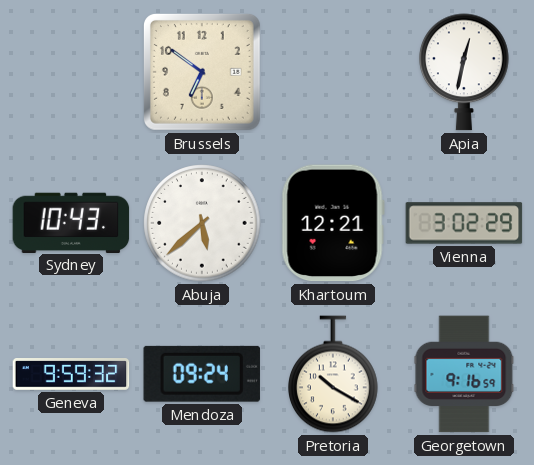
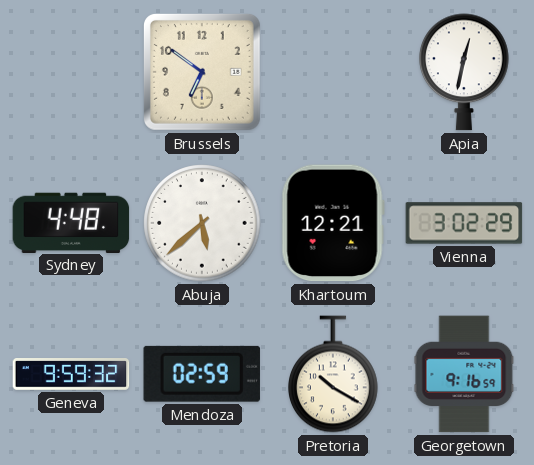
Sydney: 10:43 -> 4:48
Mendoza: 09:24 -> 02:59
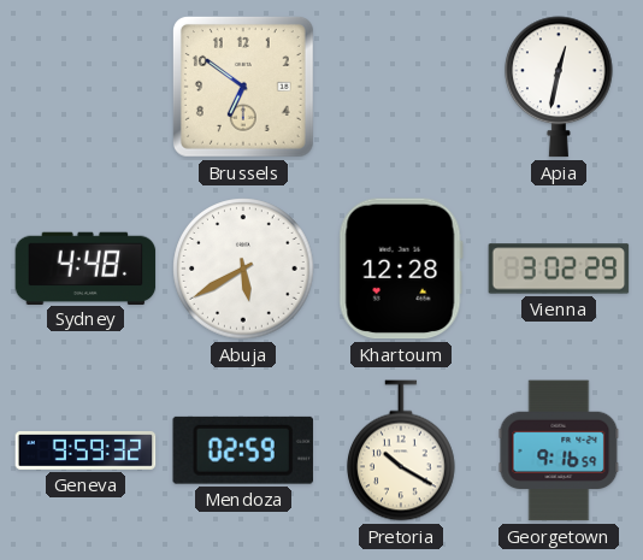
Abuja: 5:38 -> 5:40
Khartoum: 12:21 -> 12:28
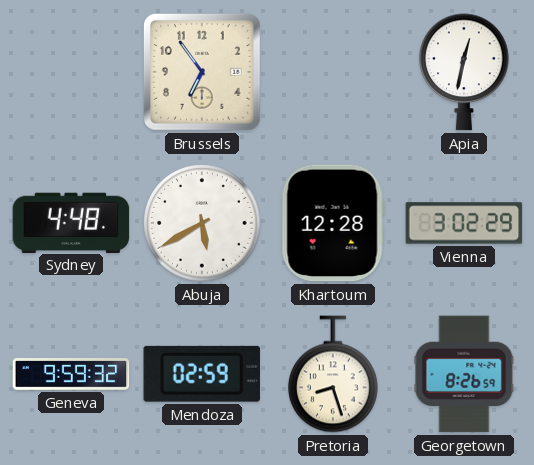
Brussels: 6:51 -> 6:54
Pretoria: 10:20 -> 8:27
Georgetown: 9:16 -> 8:26
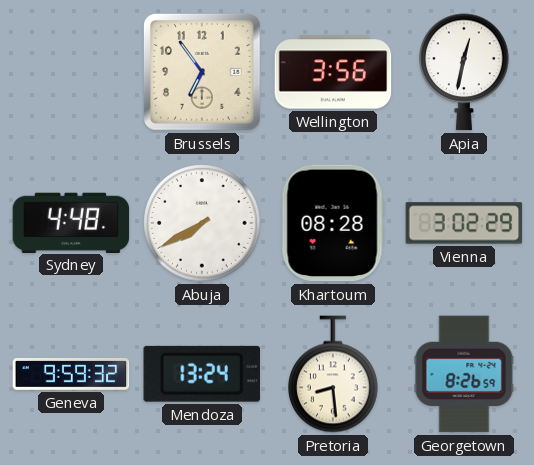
Wellington: none -> 3:56
Abuja: 5:40 -> 7:40
Khartoum: 12:28 -> 08:28
Mendoza: 02:59 -> 13:24
Pretoria: 8:27 -> 8:29
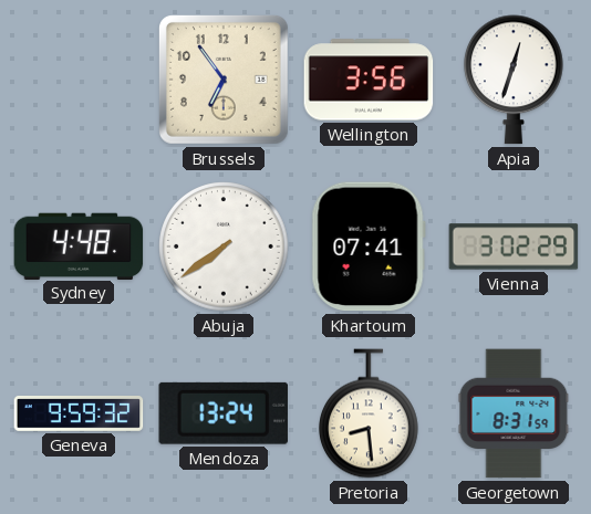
Apia: 12:32 -> 12:33
Abuja: 7:40 -> 7:39
Khartoum: 08:28 -> 07:41
Georgetown: 8:26 -> 8:31
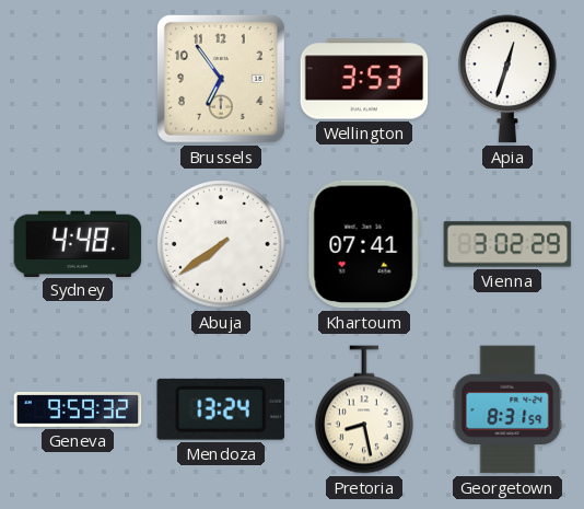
Wellington: 3:56 -> 3:53
Pretoria: 8:29 -> 8:28
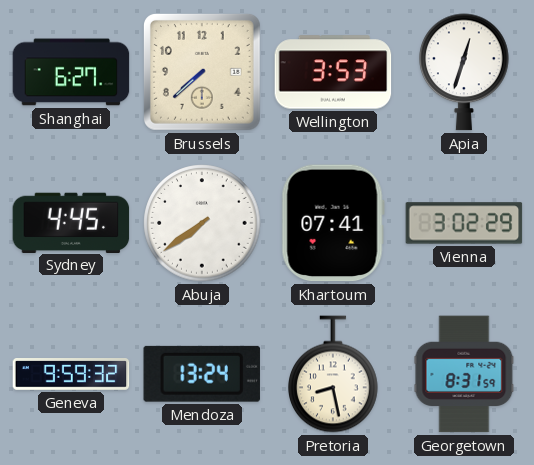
Shanghai: none -> 6:27
Brussels: 6:54 -> 7:38
Sydney: 4:48 -> 4:45
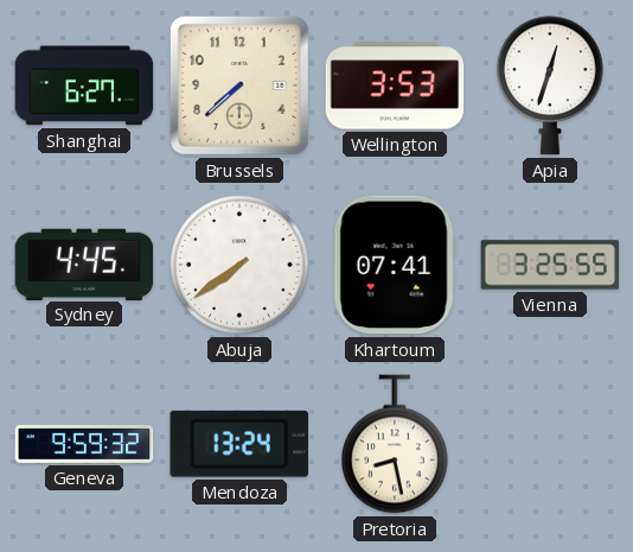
Vienna: 3:02 -> 3:25
Georgetown: 8:31 -> none
